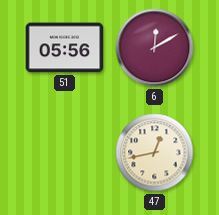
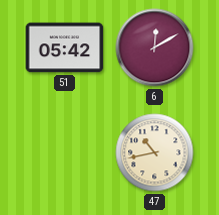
51: 05:56 -> 05:42
47: 12:43 -> 10:43
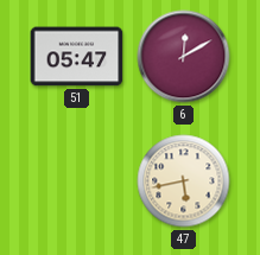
51: 05:42 -> 05:47
47: 10:43 -> 5:43
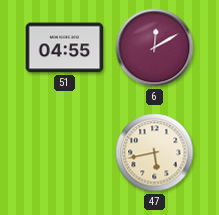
51: 05:47 -> 04:55
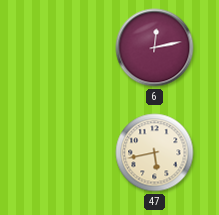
51: 04:55 -> none
6: 12:10 -> 12:13
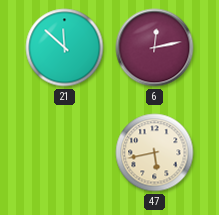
21: none -> 11:52
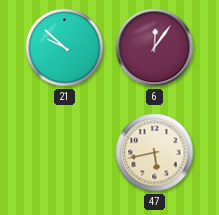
21: 11:52 -> 9:52
6: 12:13 -> 12:06
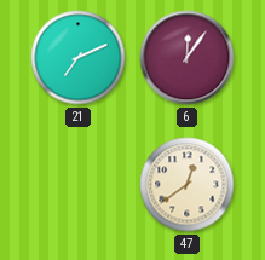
21: 9:52 -> 7:11
47: 5:43 -> 12:39
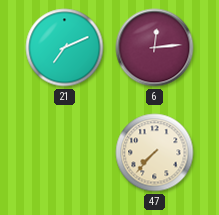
6: 12:06 -> 12:14
47: 12:39 -> 7:37
